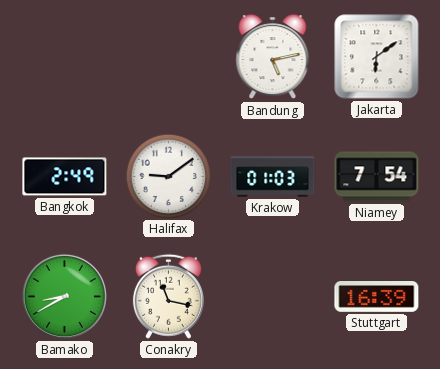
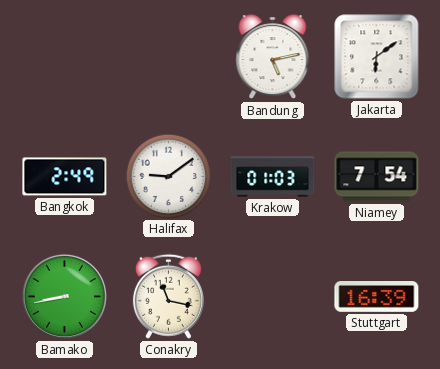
Bamako: 8:40 -> 8:43
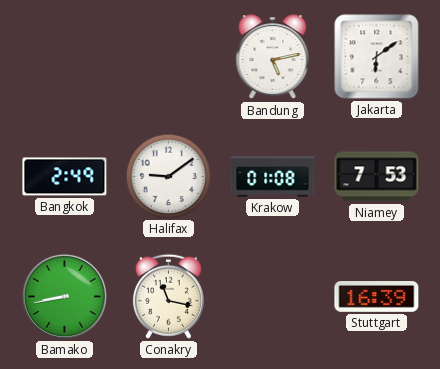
Krakow: 01:03 -> 01:08
Niamey: 7:54 -> 7:53
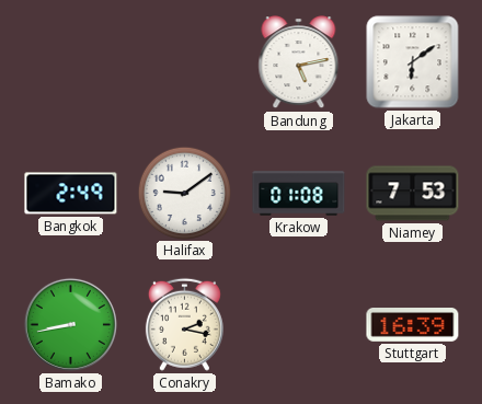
Conakry: 11:17 -> 2:17
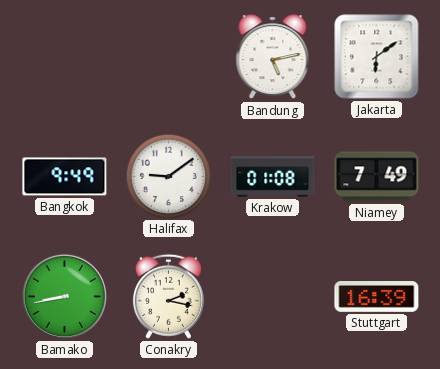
Bangkok: 2:49 -> 9:49
Niamey: 7:53 -> 7:49
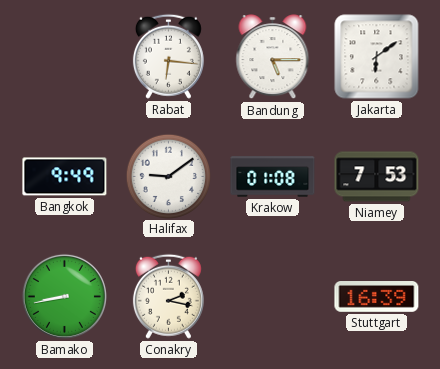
Rabat: none -> 6:16
Bandung: 5:13 -> 5:15
Niamey: 7:49 -> 7:53
